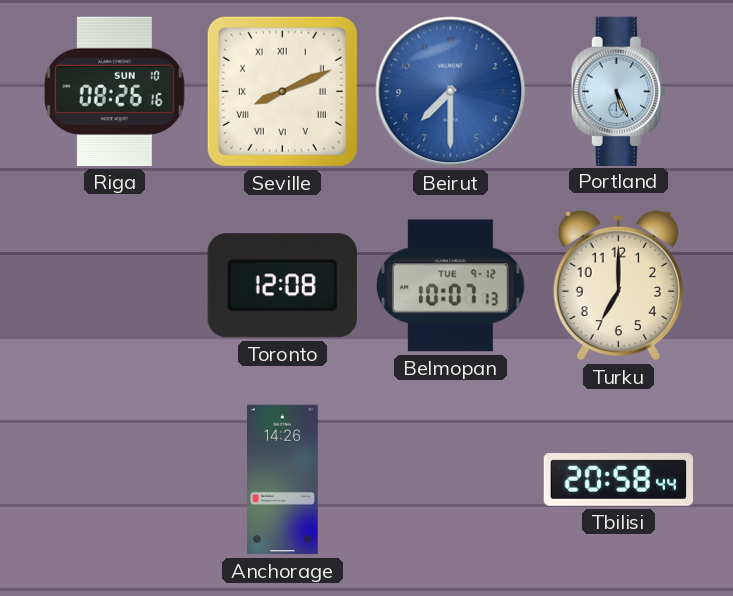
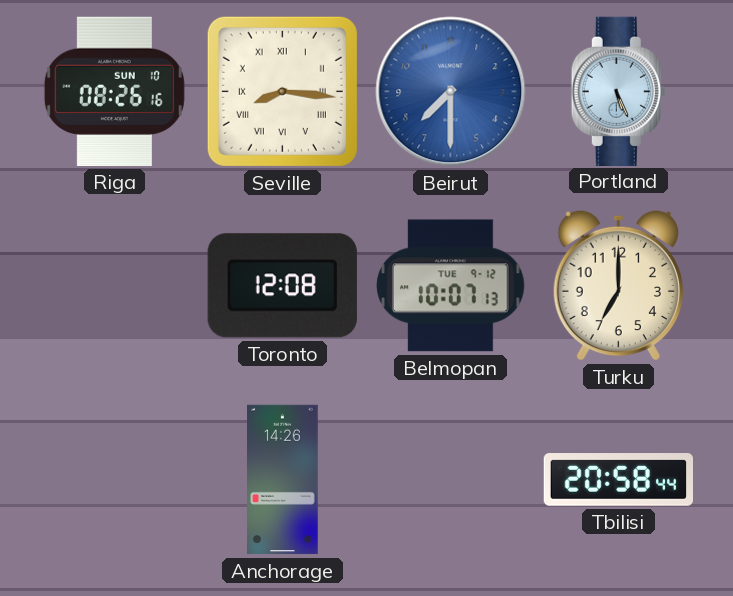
Seville: 8:11 -> 8:16
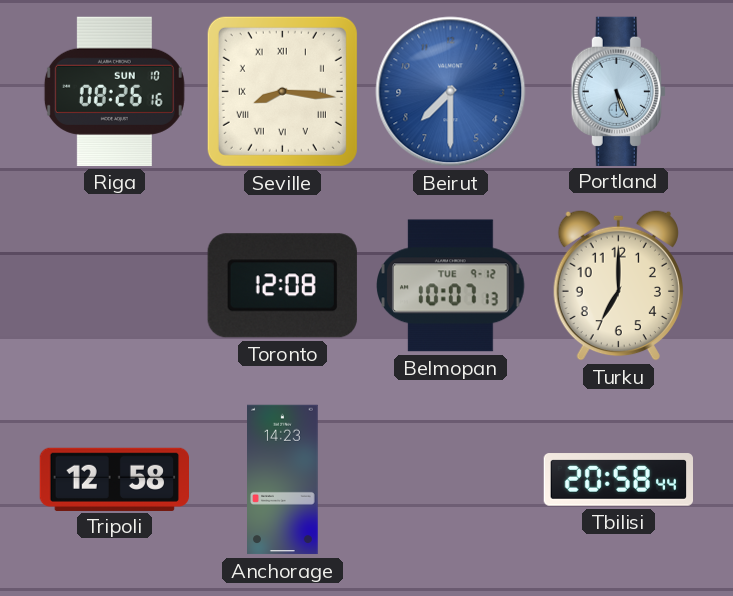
Tripoli: none -> 12:58
Anchorage: 14:26 -> 14:23
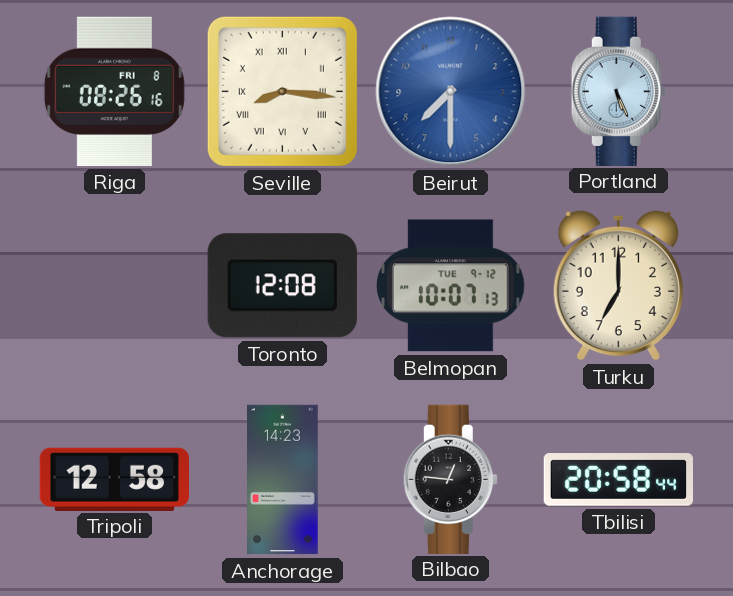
Riga date: SUN 10 -> FRI 8
Bilbao: none -> 12:46
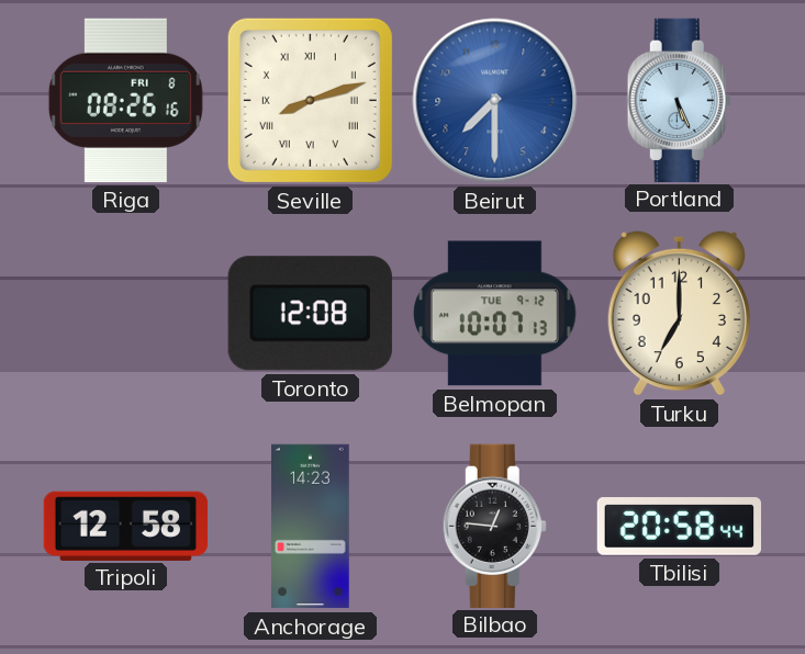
Seville: 8:16 -> 8:12
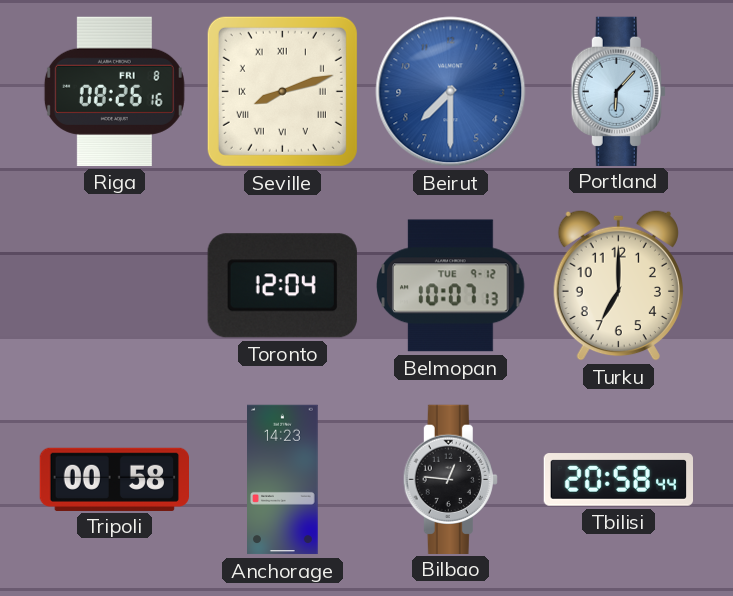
Portland: 5:26 -> 6:07
Toronto: 12:08 -> 12:04
Tripoli: 12:58 -> 00:58
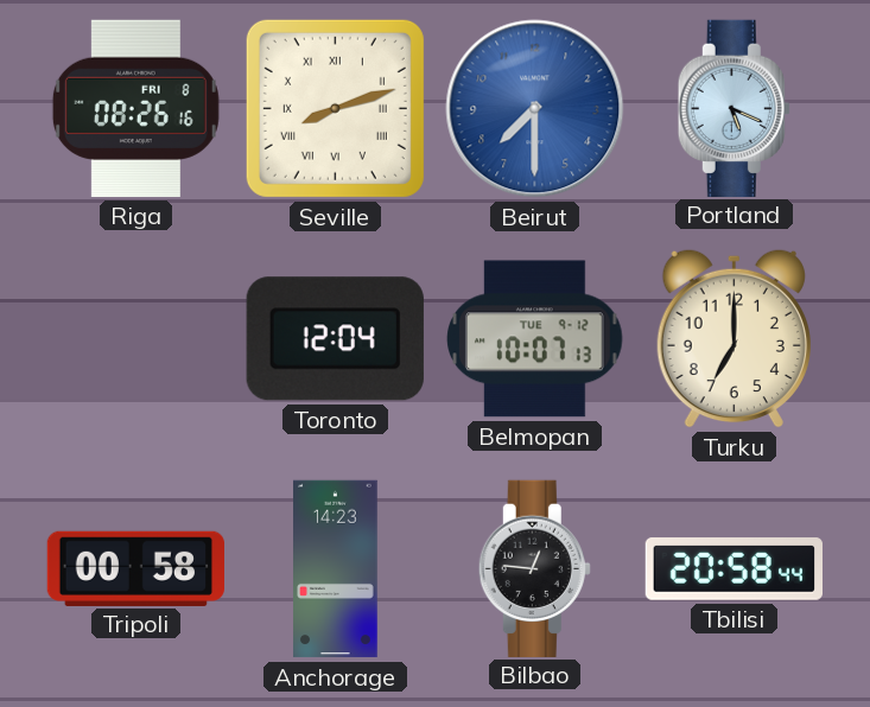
Portland: 6:07 -> 5:19
